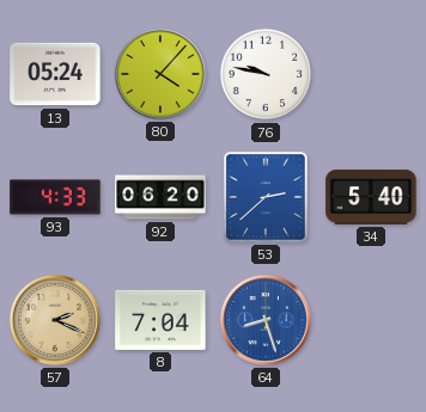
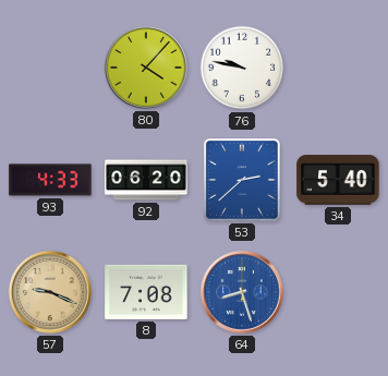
13: 05:24 -> none
57: 2:19 -> 9:19
8: 7:04 -> 7:08
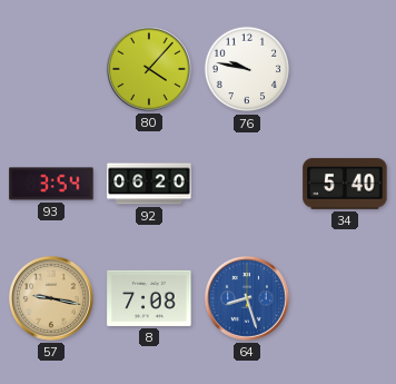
93: 4:33 -> 3:54
53: 2:38 -> none
57: 9:19 -> 9:17
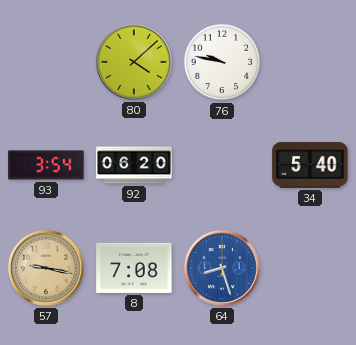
80: 4:07 -> 4:08
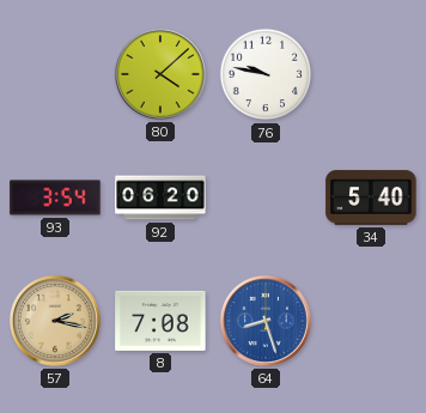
57: 9:17 -> 2:17
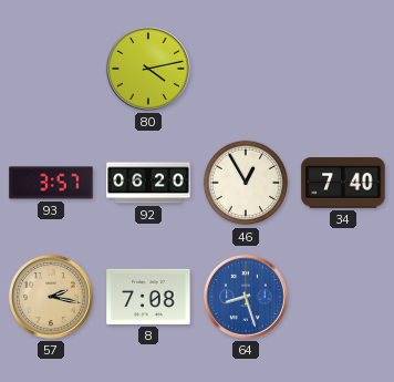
80: 4:08 -> 4:13
76: 9:47 -> none
93: 3:54 -> 3:57
46: none -> 12:55
34: 5:40 -> 7:40
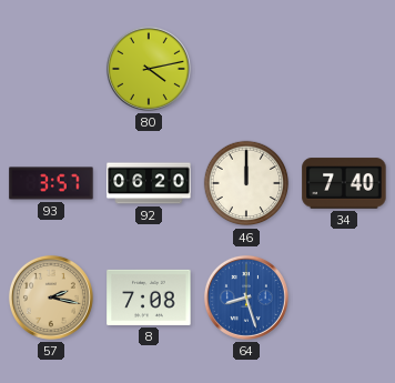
46: 12:55 -> 12:00
